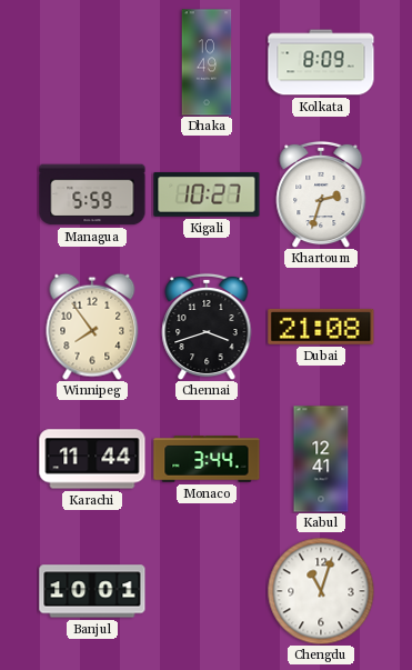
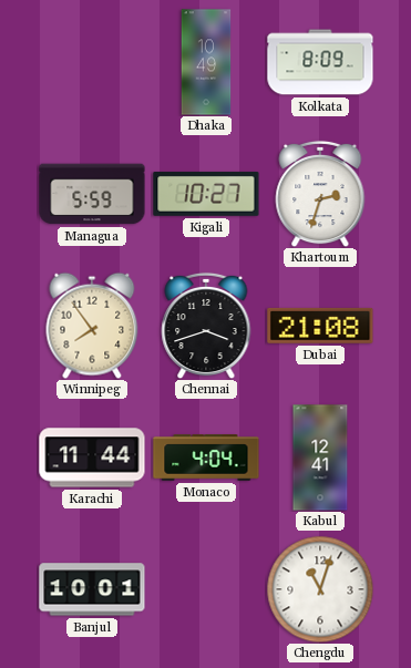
Monaco: 3:44 -> 4:04
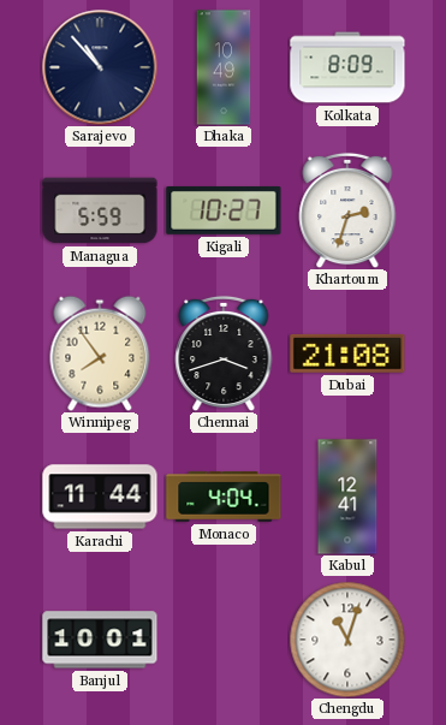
Sarajevo: none -> 10:53
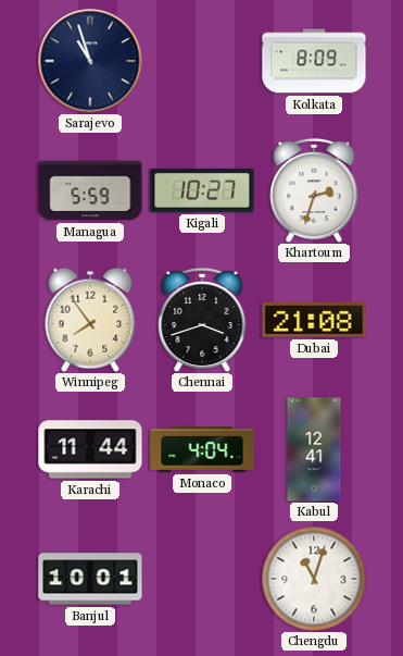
Sarajevo: 10:53 -> 10:57
Dhaka: 10:49 -> none
